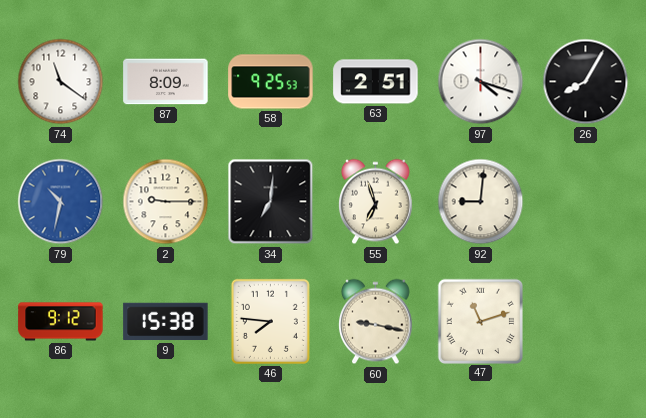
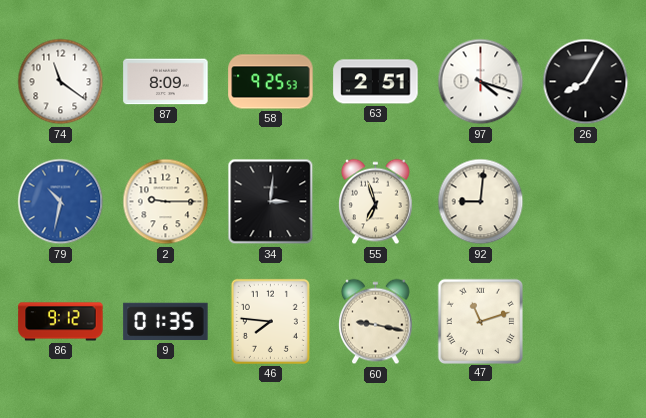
34: 7:01 -> 3:01
9: 15:38 -> 01:35
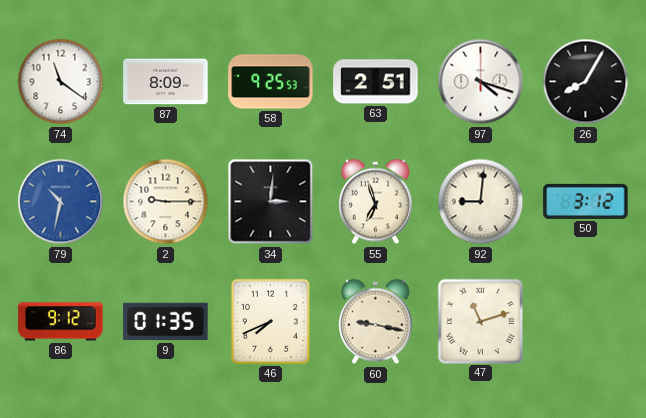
50: none -> 3:12
46: 7:46 -> 7:41
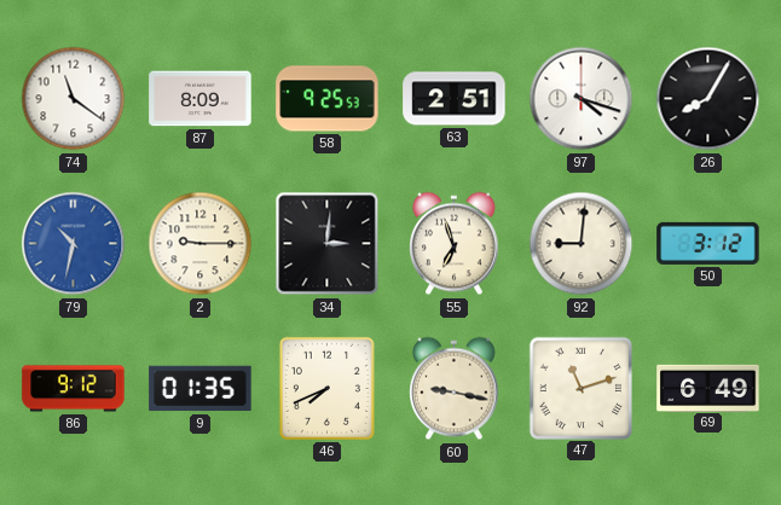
69: none -> 6:49
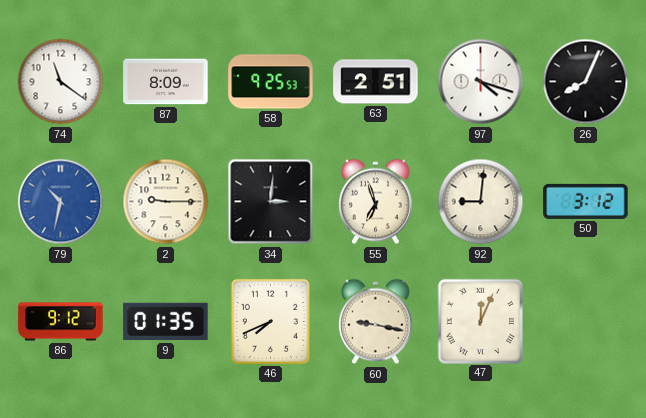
26: 8:05 -> 8:04
47: 11:12 -> 12:04
69: 6:49 -> none
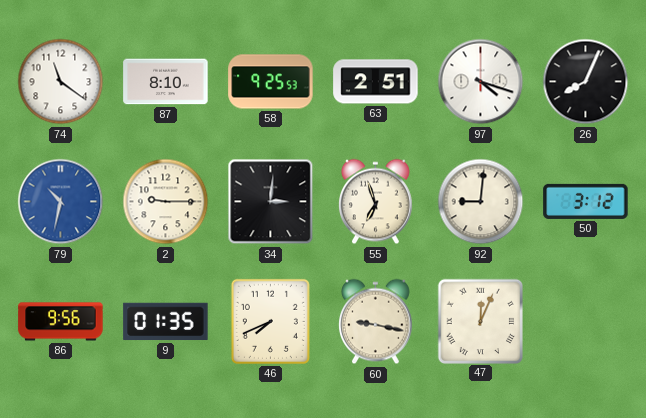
87: 8:09 -> 8:10
86: 9:12 -> 9:56
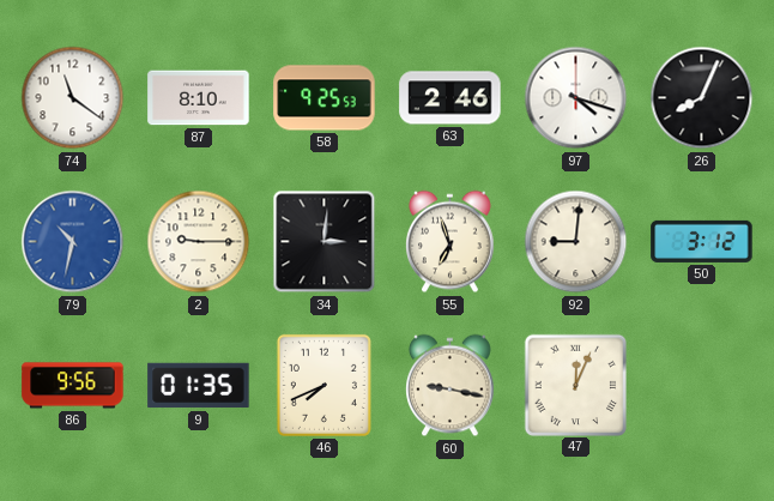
63: 2:51 -> 2:46
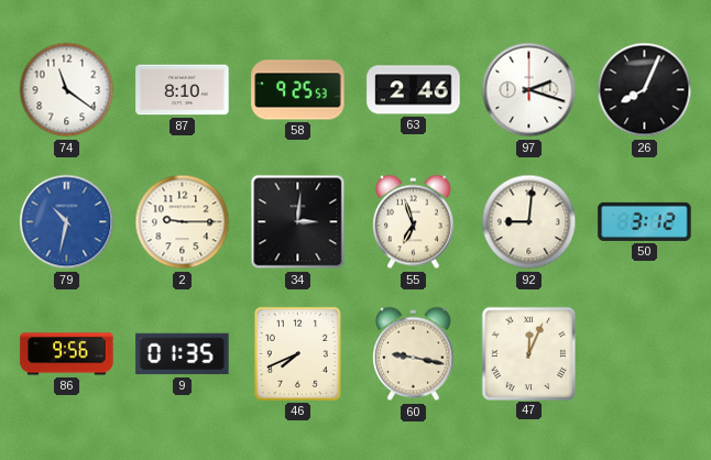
97: 4:18 -> 2:18
